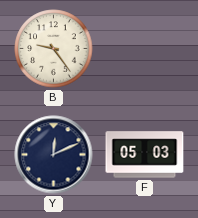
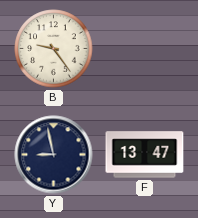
Y: 12:11 -> 8:58
F: 05:03 -> 13:47
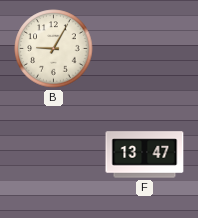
B: 9:24 -> 9:05
Y: 8:58 -> none
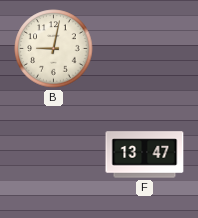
B: 9:05 -> 9:02
